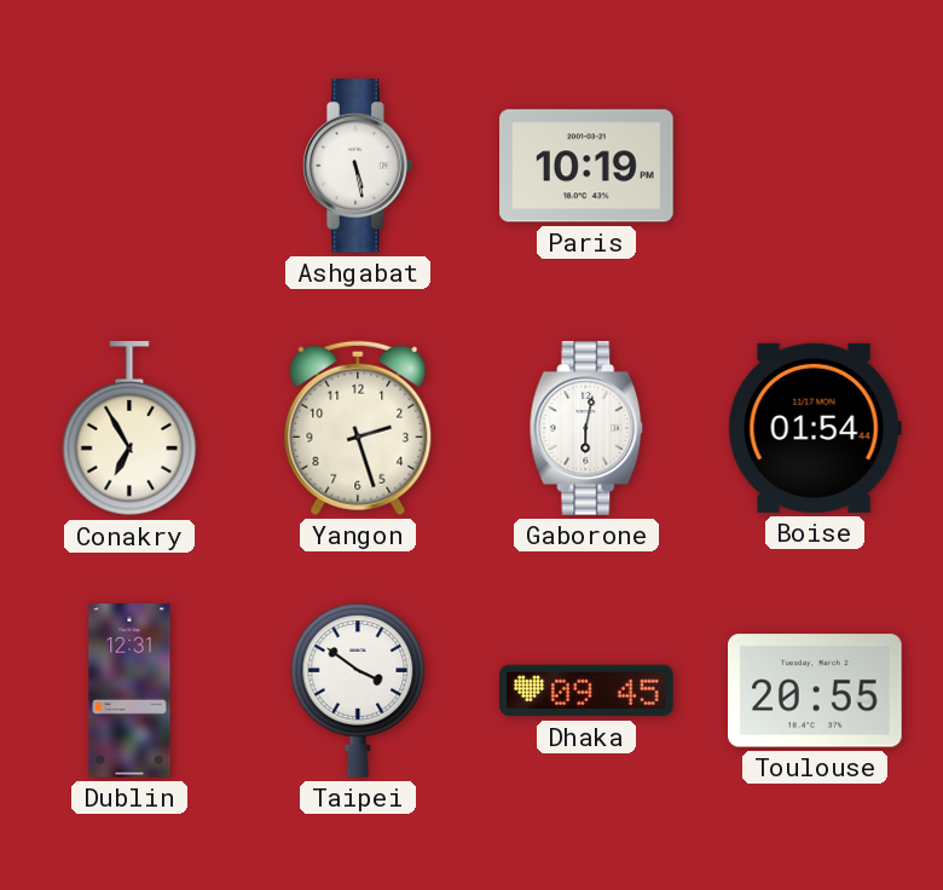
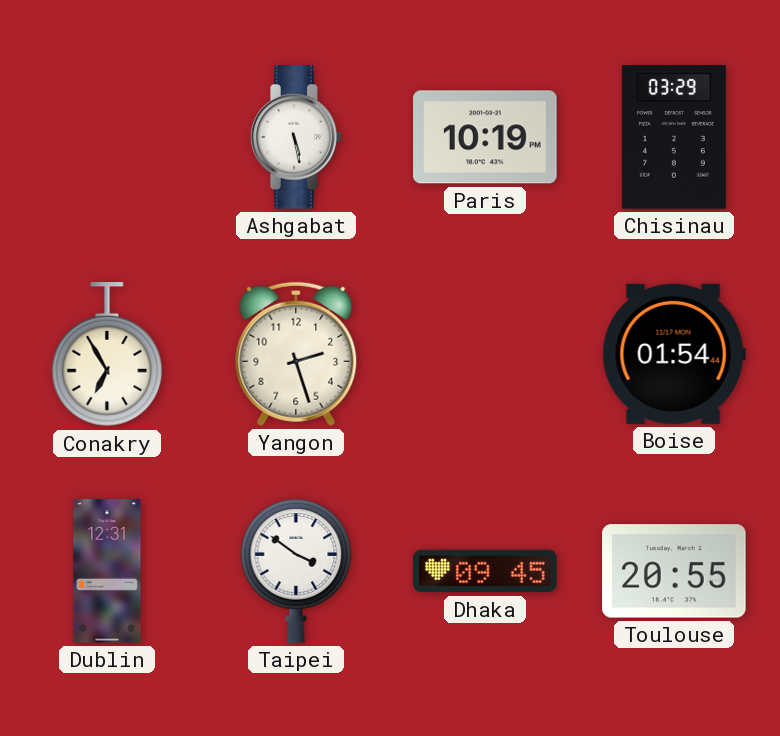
Chisinau: none -> 03:29
Gaborone: 6:02 -> none
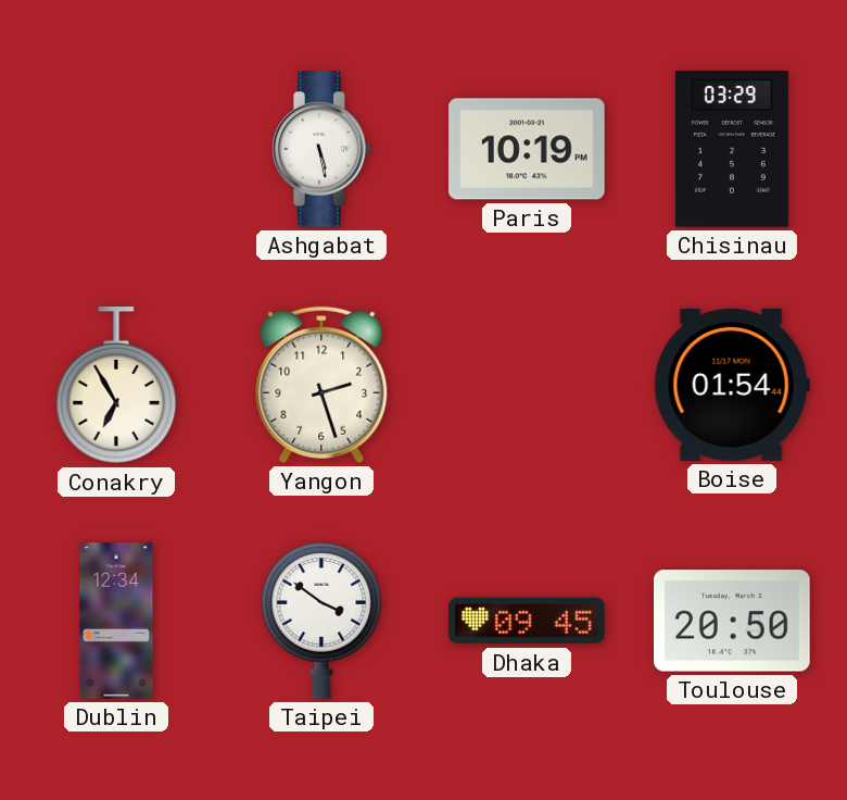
Dublin: 12:31 -> 12:34
Toulouse: 20:55 -> 20:50
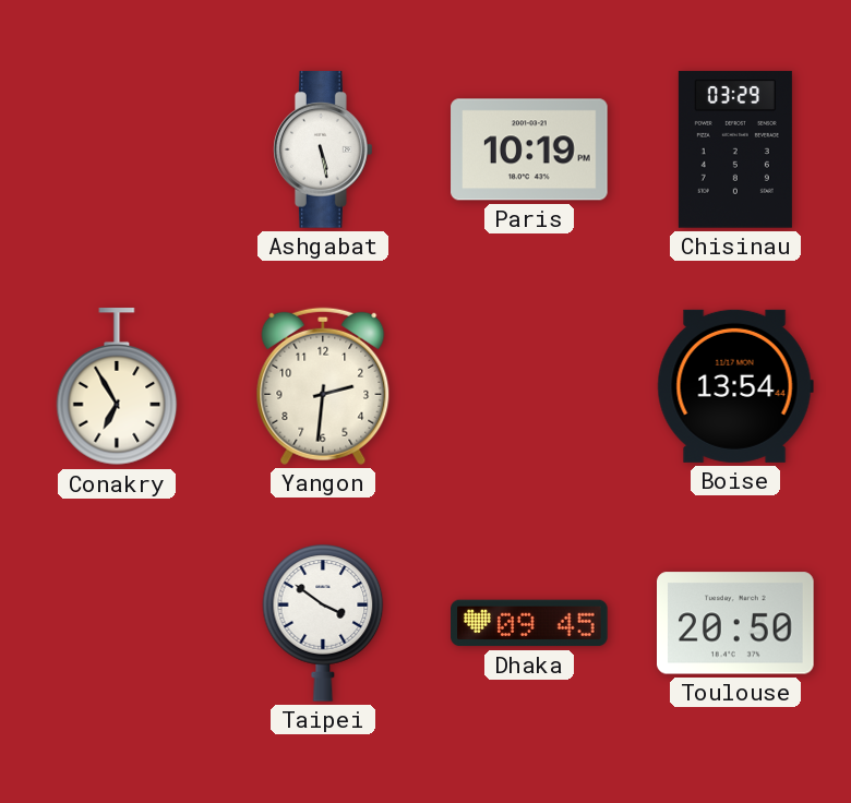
Yangon: 2:27 -> 2:31
Boise: 01:54 -> 13:54
Dublin: 12:34 -> none
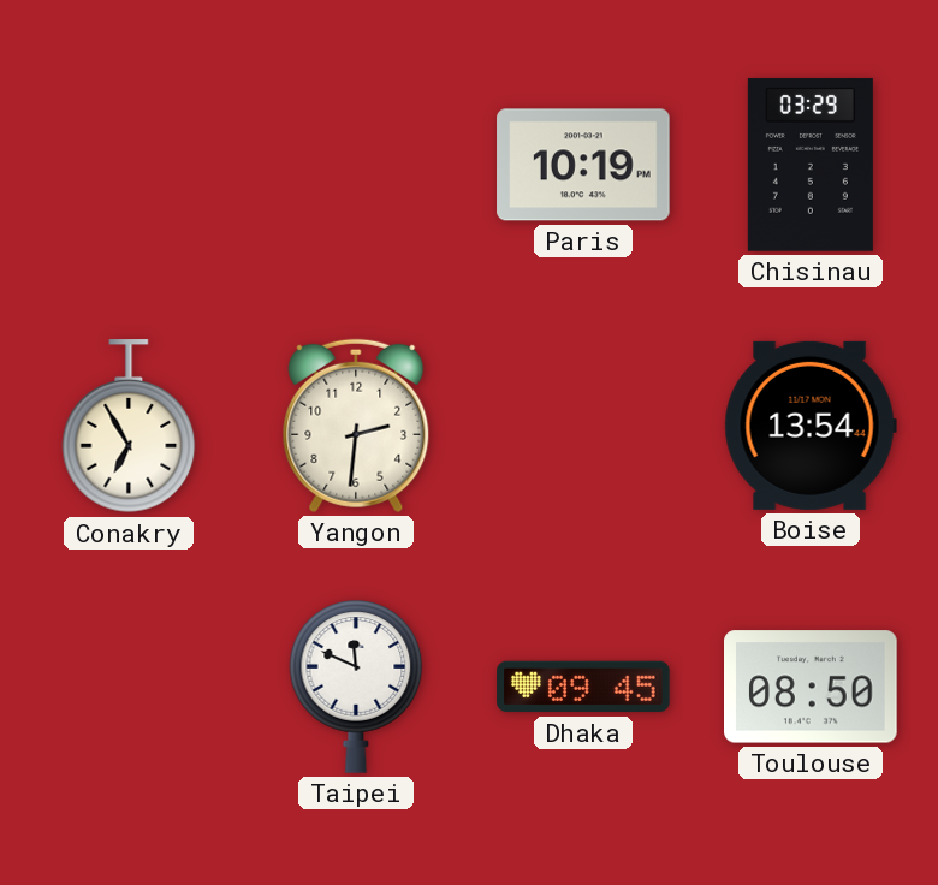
Ashgabat: 5:28 -> none
Taipei: 3:51 -> 11:49
Toulouse: 20:50 -> 08:50
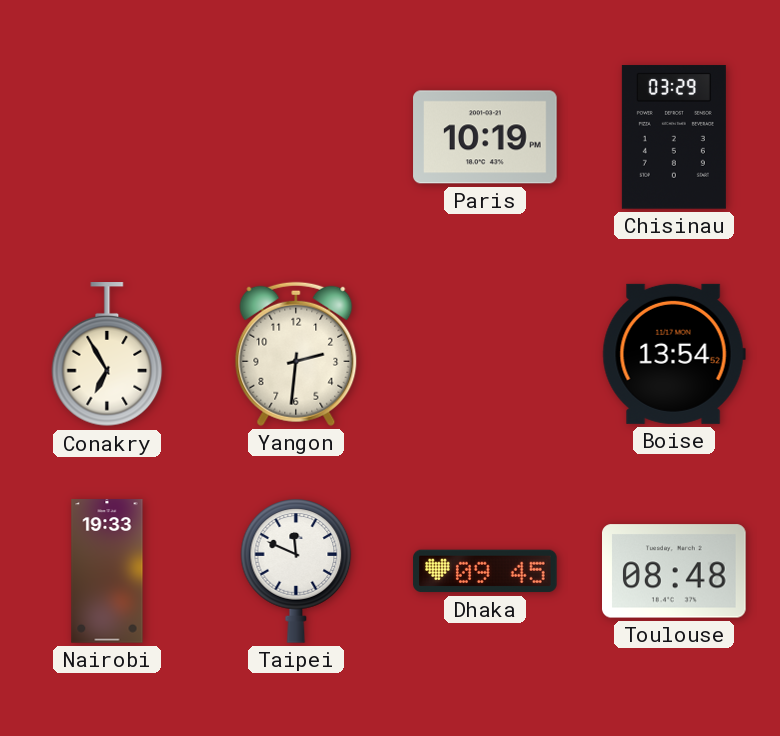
Boise: 13:54:44 -> 13:54:52
Nairobi: none -> 19:33
Toulouse: 08:50 -> 08:48
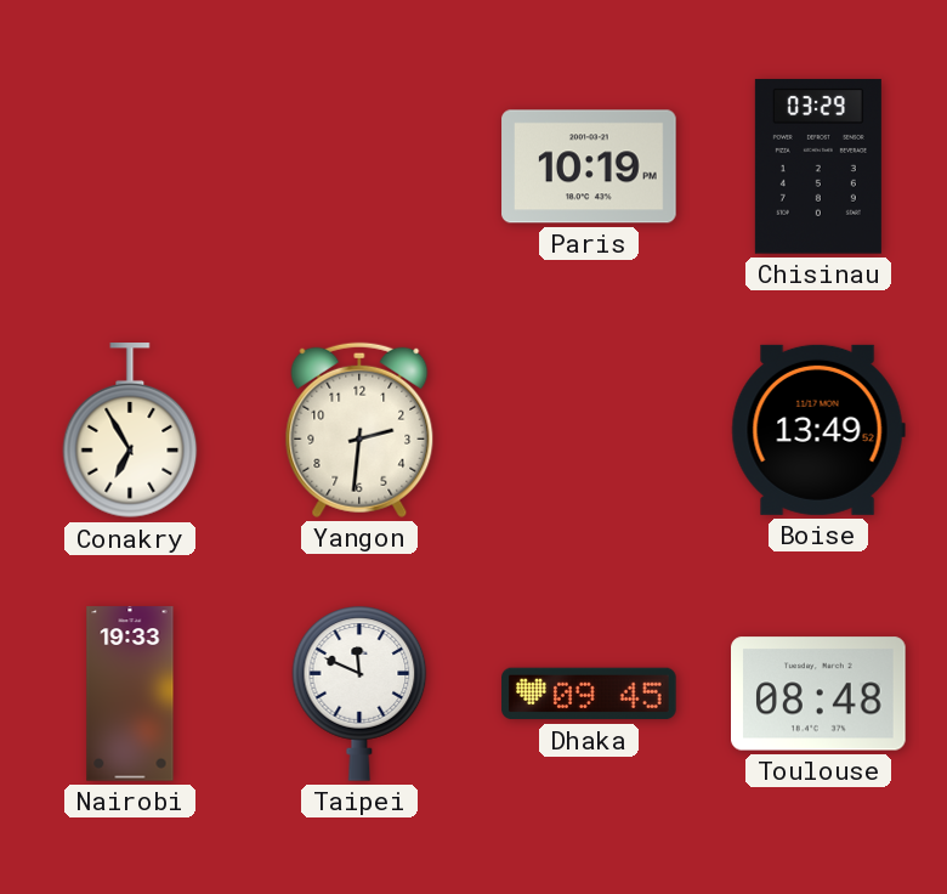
Boise: 13:54 -> 13:49
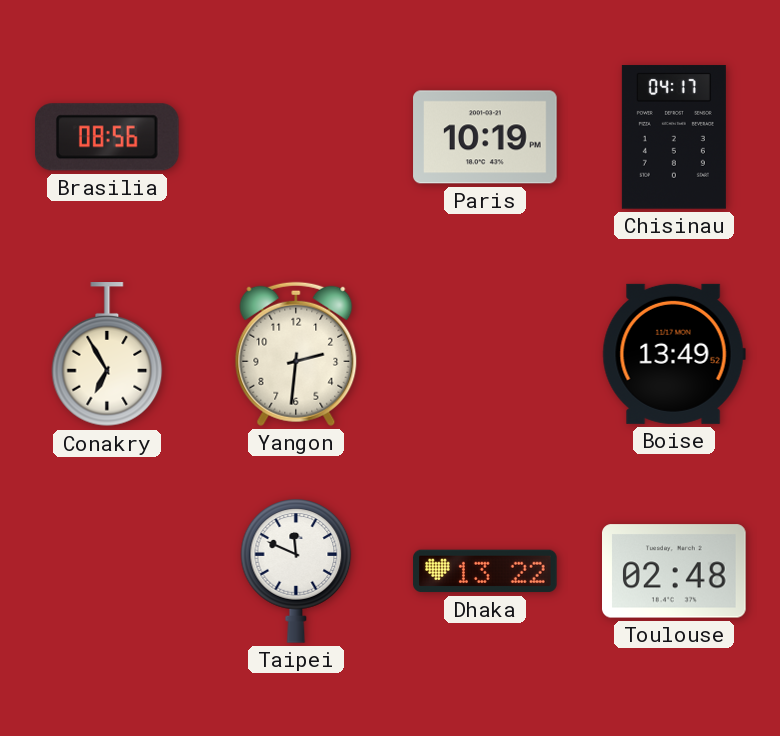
Brasilia: none -> 08:56
Chisinau: 03:29 -> 04:17
Nairobi: 19:33 -> none
Dhaka: 09:45 -> 13:22
Toulouse: 08:48 -> 02:48
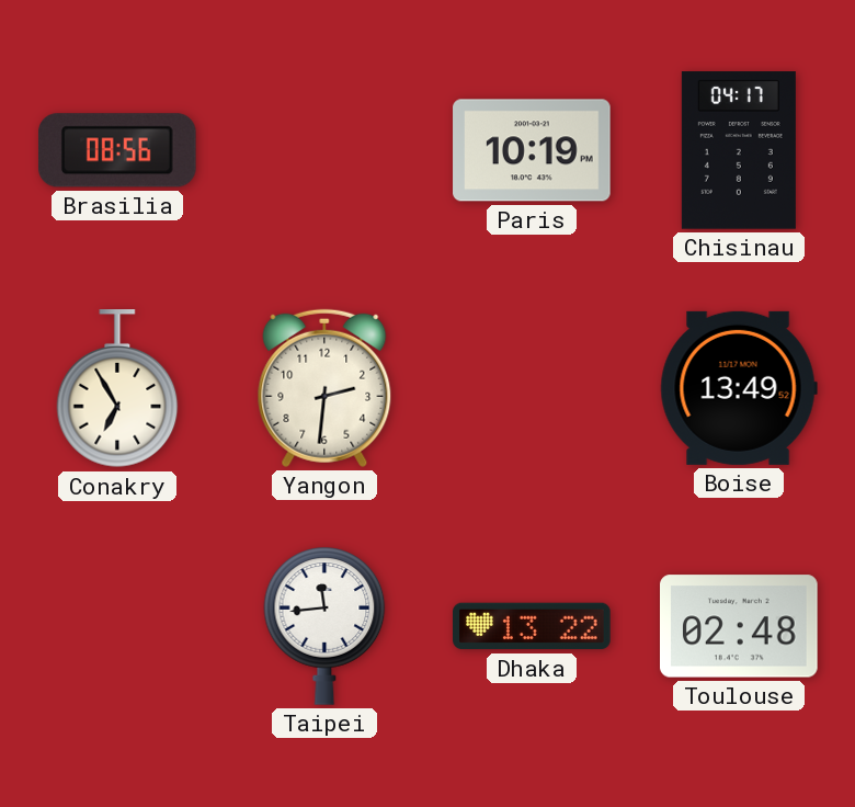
Taipei: 11:49 -> 11:44
